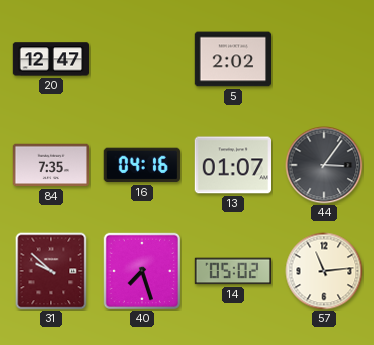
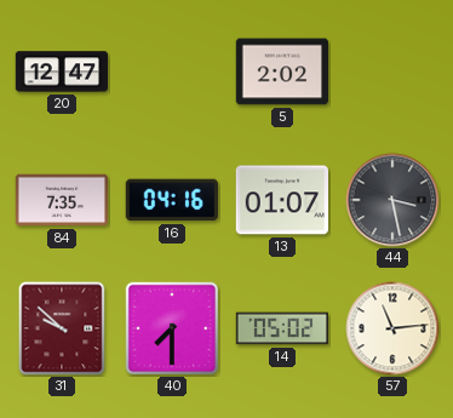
44: 3:06 -> 3:28
40: 7:27 -> 7:30
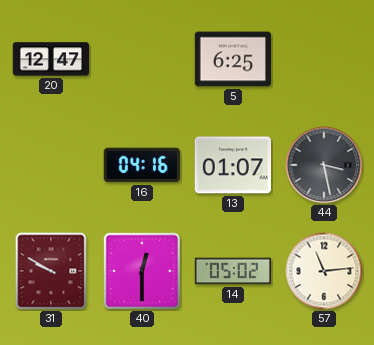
5: 2:02 -> 6:25
84: 7:35 -> none
31: 9:52 -> 9:50
40: 7:30 -> 12:30
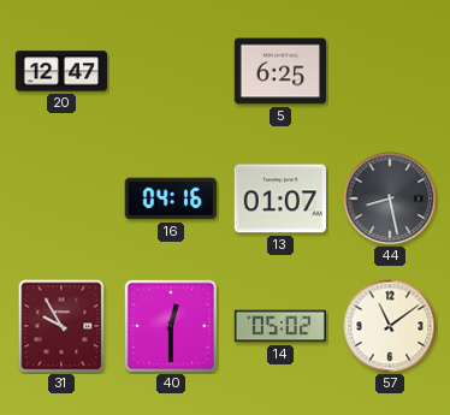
44: 3:28 -> 8:28
31: 9:50 -> 9:55
57: 11:14 -> 11:09
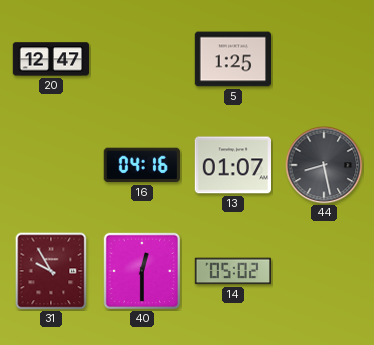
5: 6:25 -> 1:25
57: 11:09 -> none
